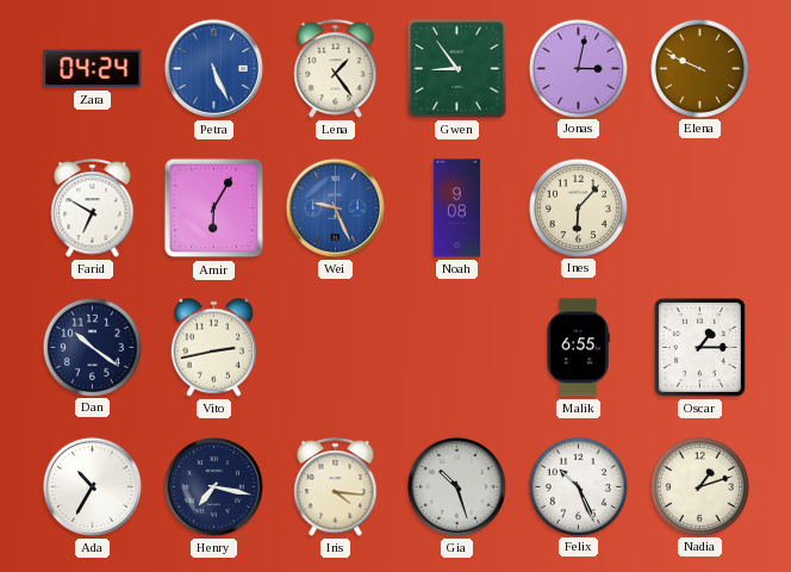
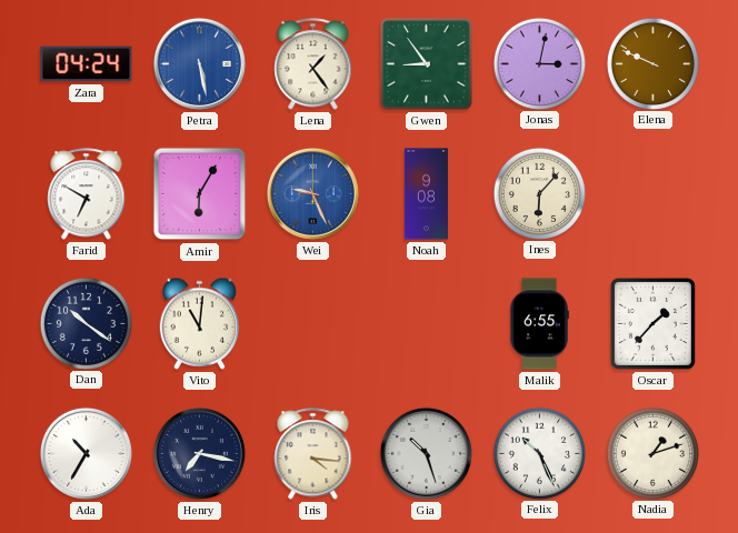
Petra: 5:26 -> 5:28
Vito: 2:43 -> 11:01
Oscar: 1:15 -> 1:37
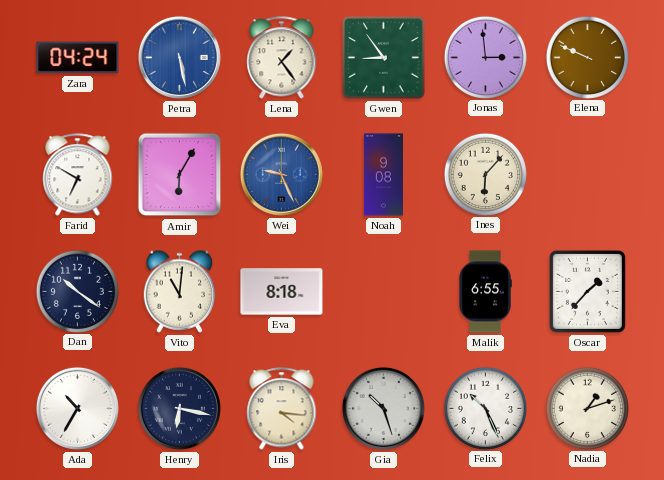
Jonas: 3:02 -> 2:59
Eva: none -> 8:18
Henry: 7:17 -> 6:17
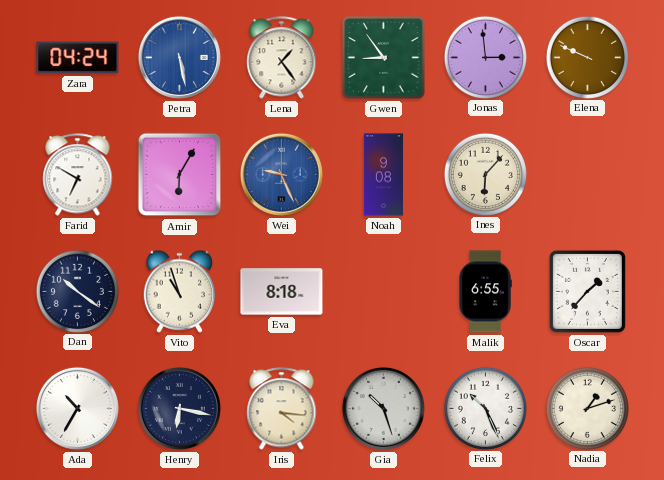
Vito: 11:01 -> 10:57
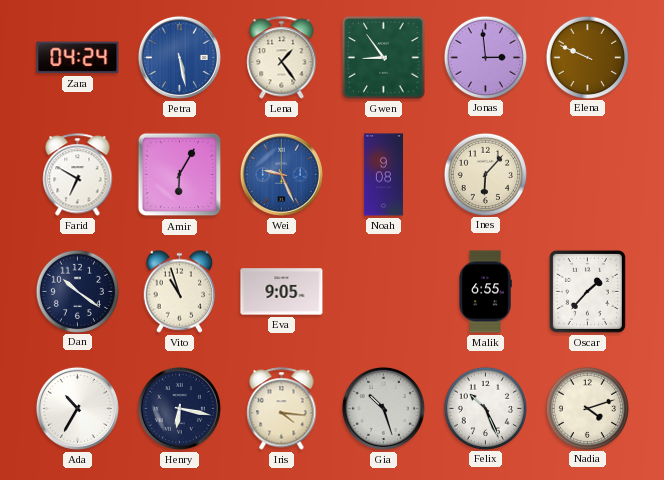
Eva: 8:18 -> 9:05
Nadia: 1:12 -> 4:12
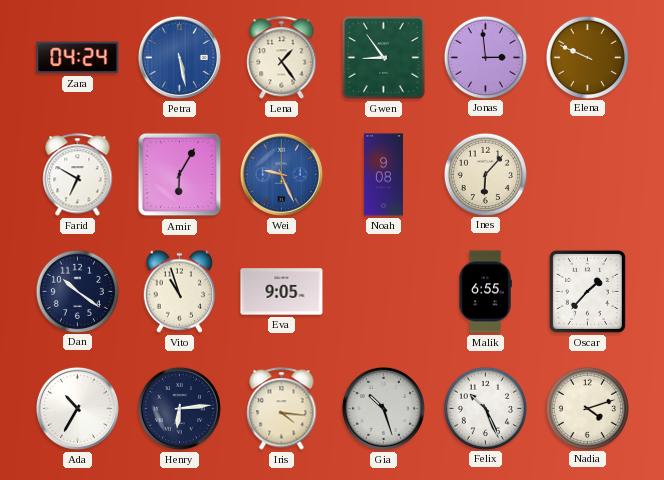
Henry: 6:17 -> 6:14
